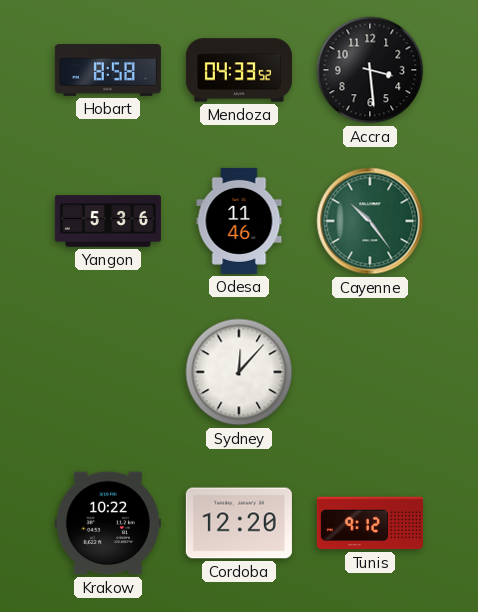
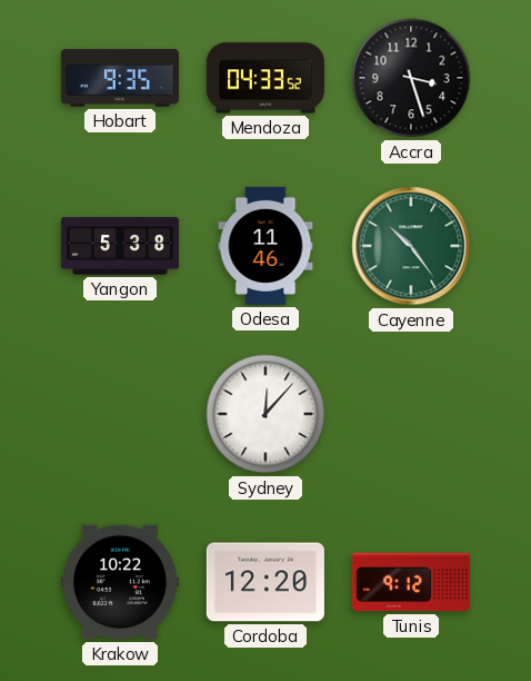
Hobart: 8:58 -> 9:35
Accra: 3:29 -> 3:27
Yangon: 5:36 -> 5:38
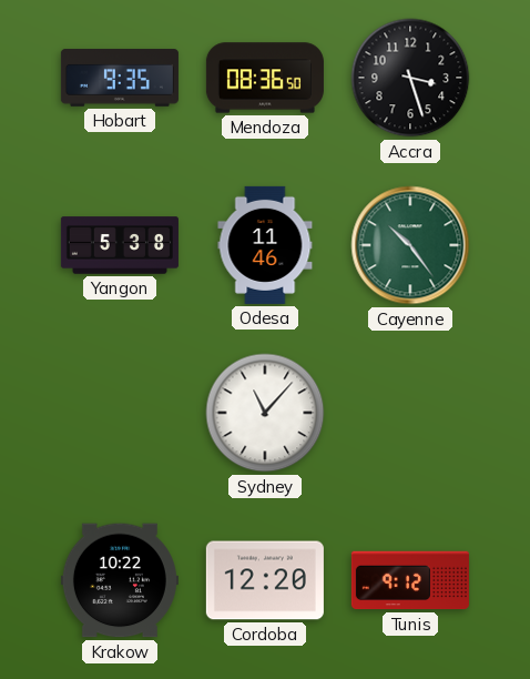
Mendoza: 04:33 -> 08:36
Sydney: 12:07 -> 11:07
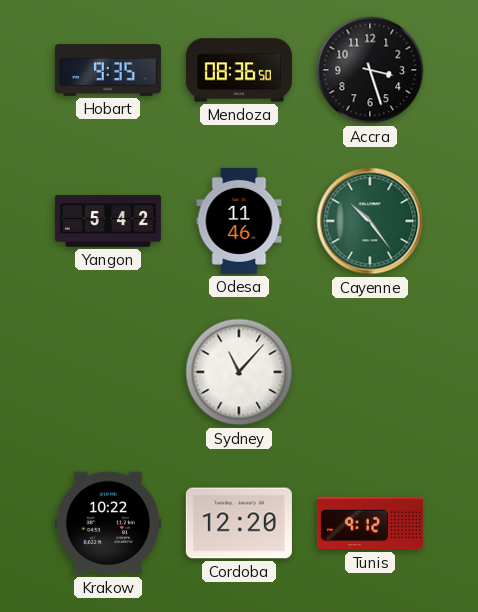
Yangon: 5:38 -> 5:42
